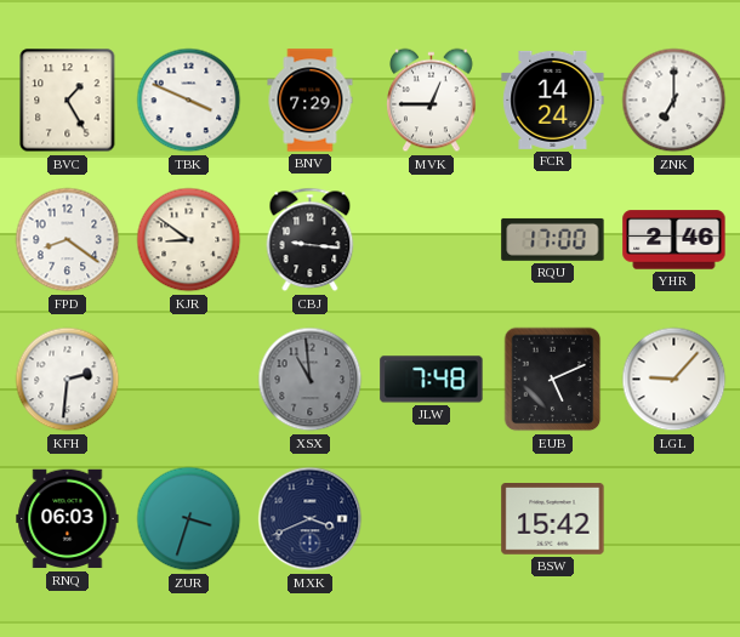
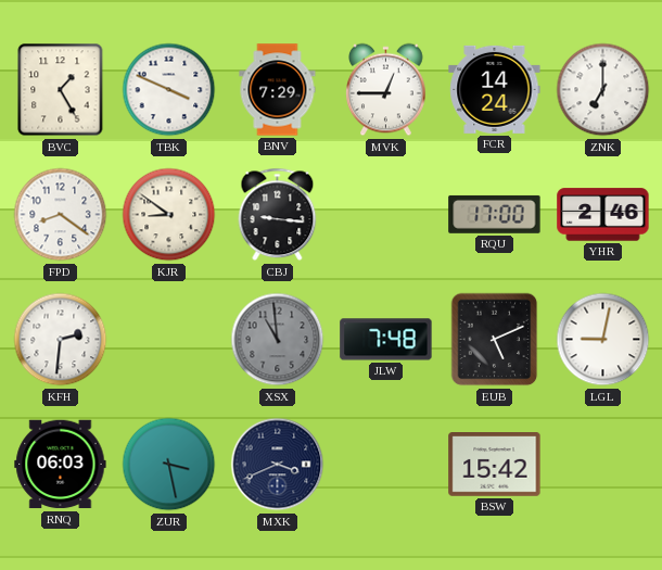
LGL: 9:07 -> 9:02
ZUR: 3:33 -> 3:28
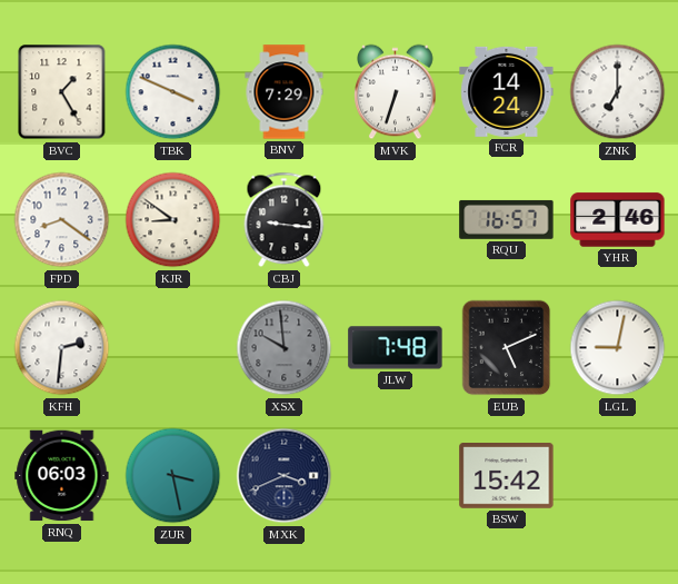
MVK: 12:45 -> 6:33
RQU: 17:00 -> 16:57
XSX: 10:59 -> 9:59
